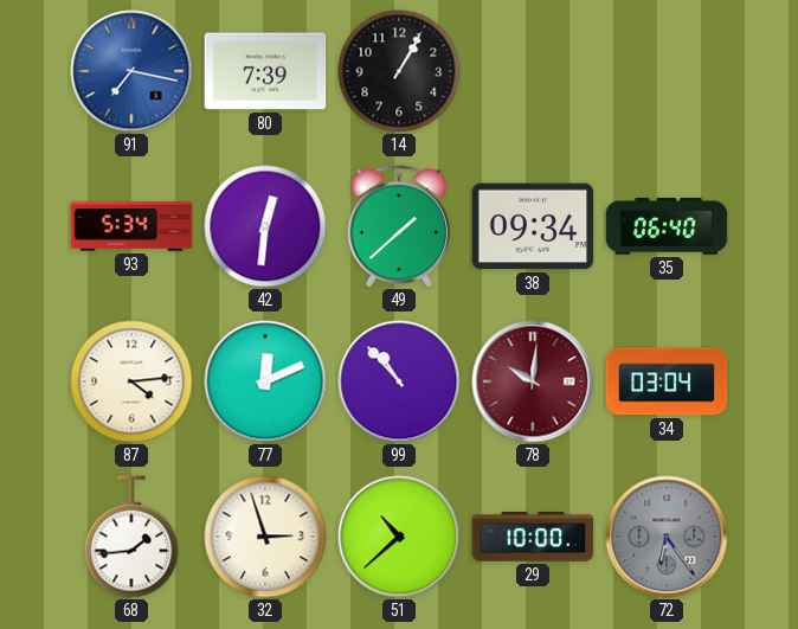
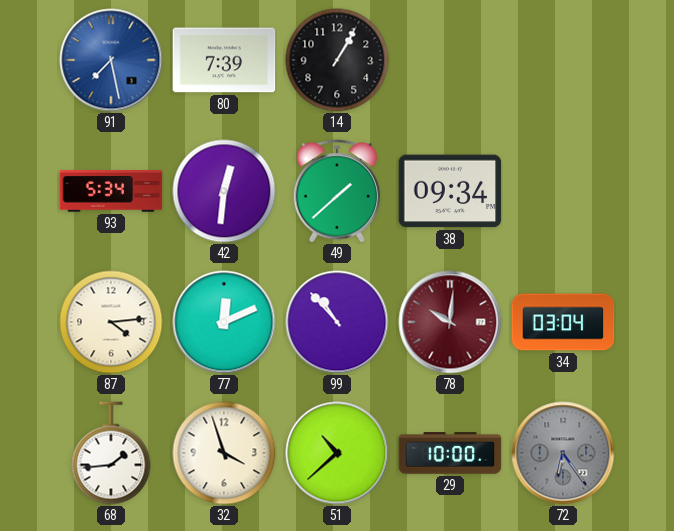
91: 7:17 -> 7:28
35: 06:40 -> none
32: 2:57 -> 3:57
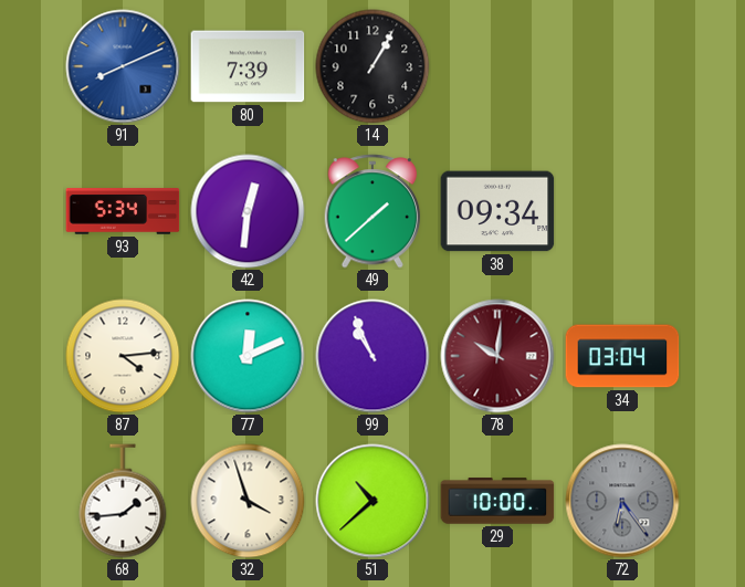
91: 7:28 -> 8:11
99: 10:53 -> 10:56
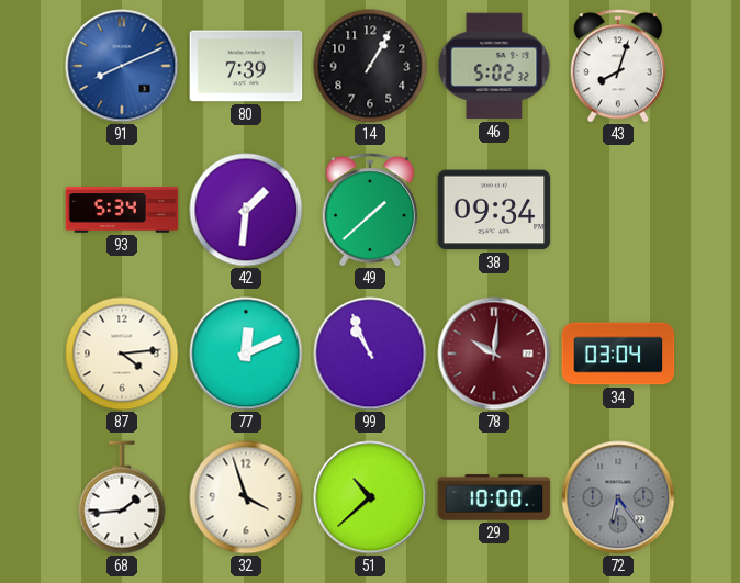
46: none -> 5:02
43: none -> 8:03
42: 12:31 -> 1:31
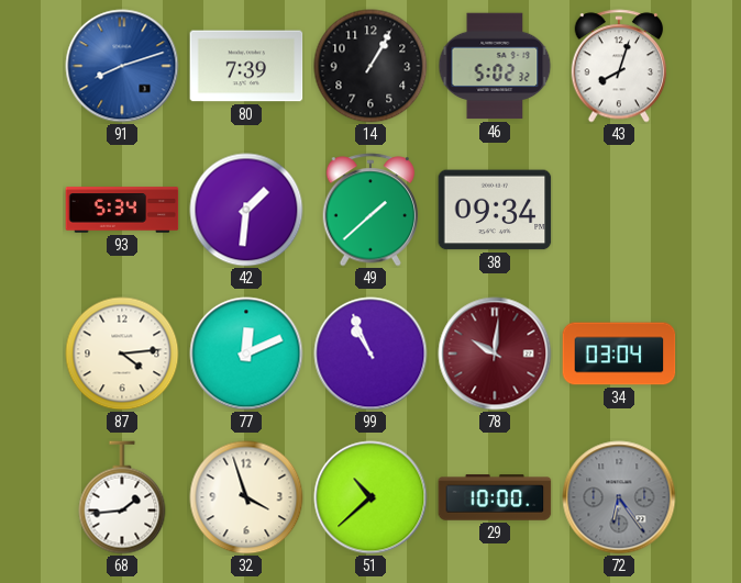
91: 8:11 -> 8:12
